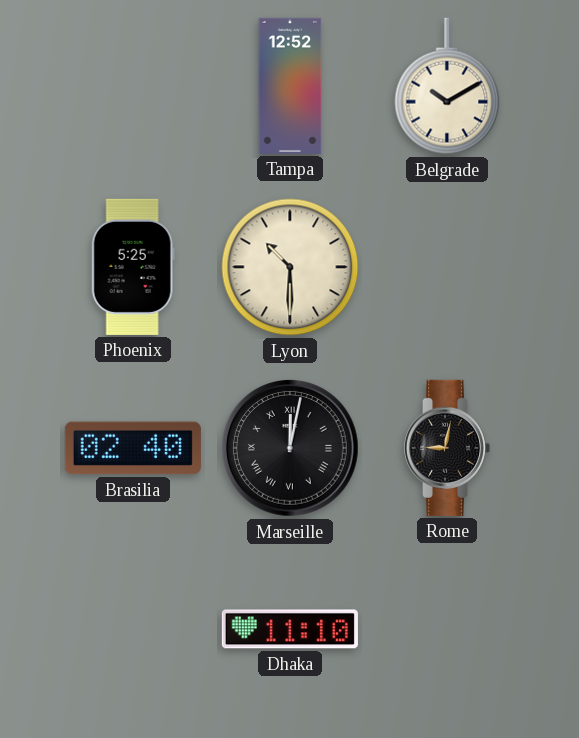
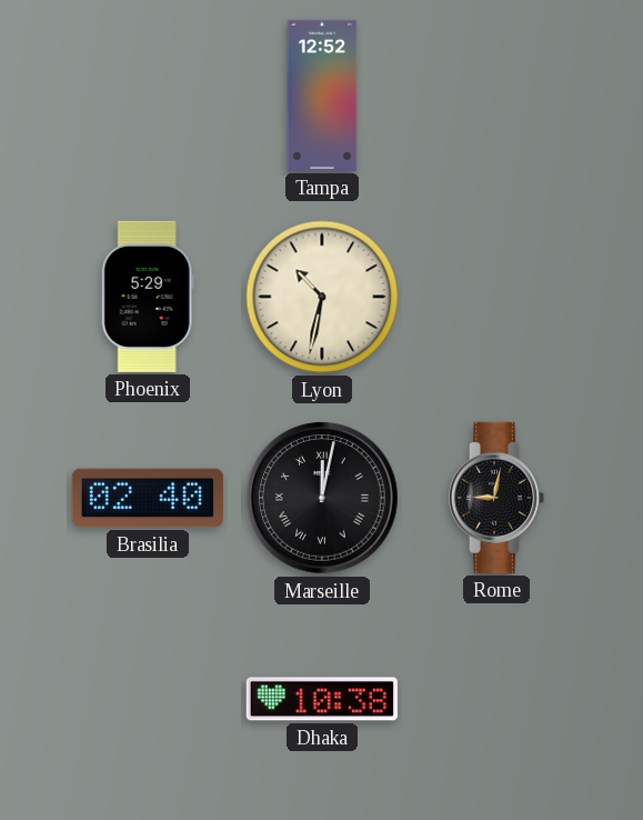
Belgrade: 10:10 -> none
Phoenix: 5:25 -> 5:29
Lyon: 10:30 -> 10:32
Dhaka: 11:10 -> 10:38
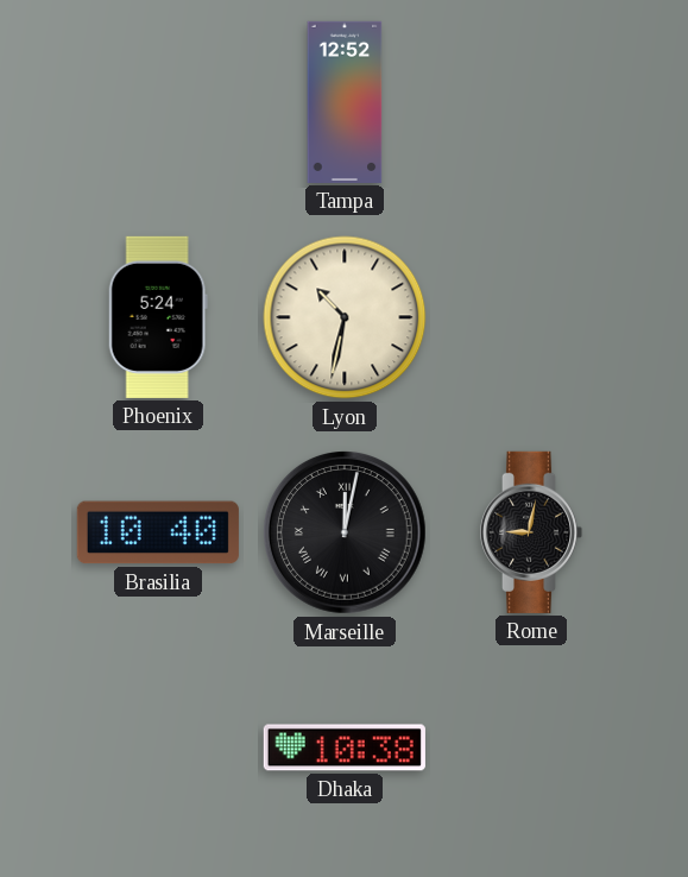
Phoenix: 5:29 -> 5:24
Brasilia: 02:40 -> 10:40
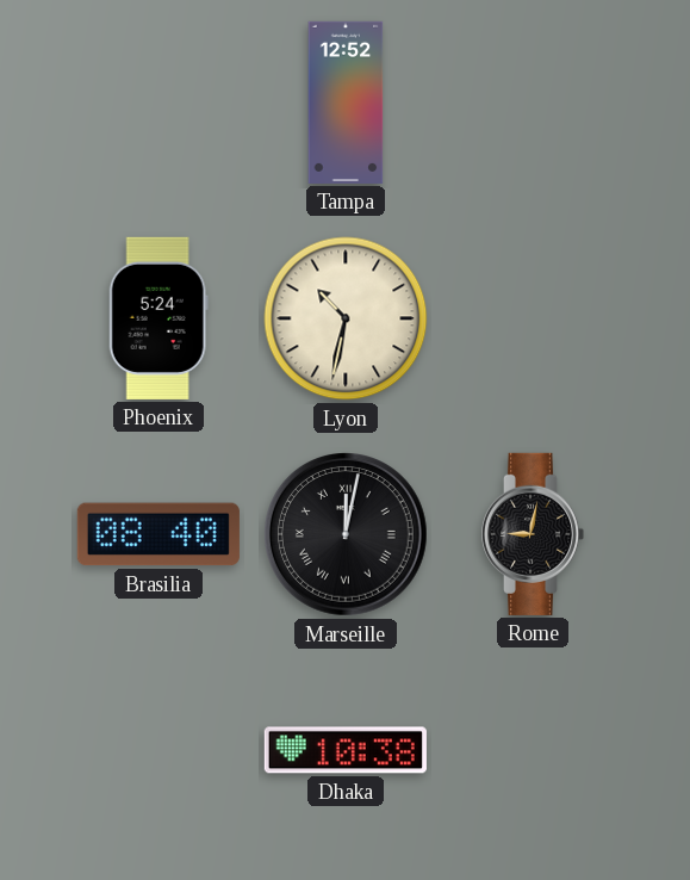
Brasilia: 10:40 -> 08:40
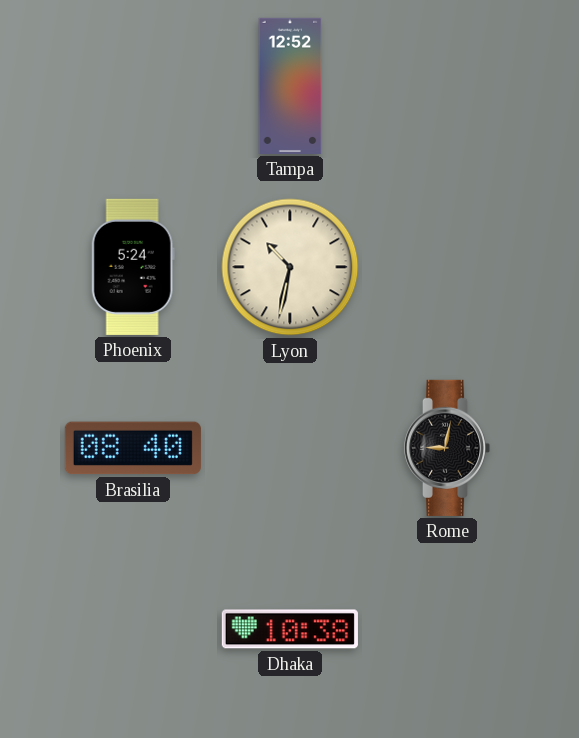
Marseille: 12:02 -> none
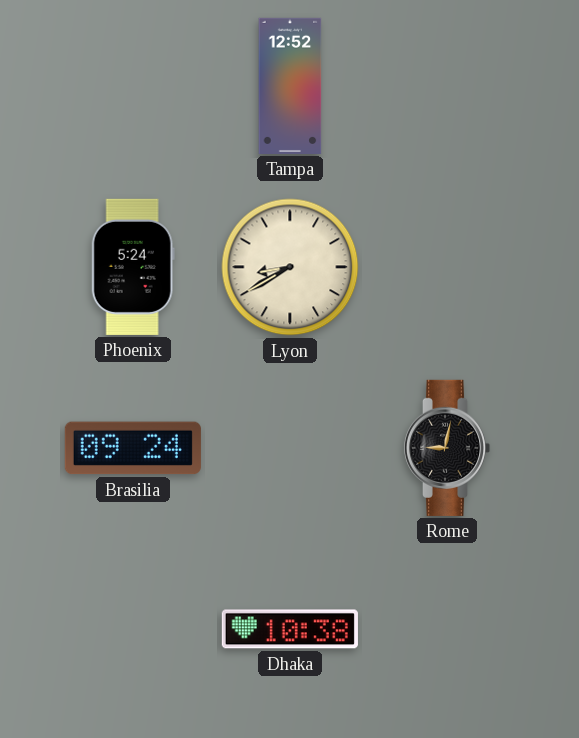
Lyon: 10:32 -> 8:40
Brasilia: 08:40 -> 09:24
